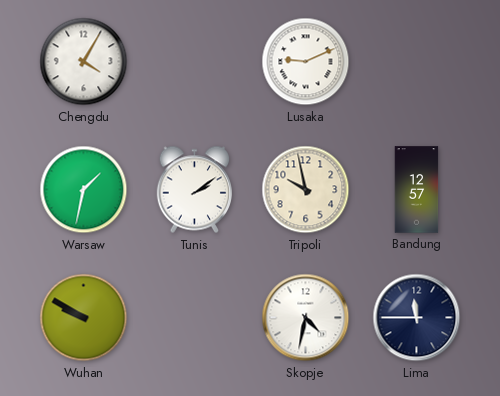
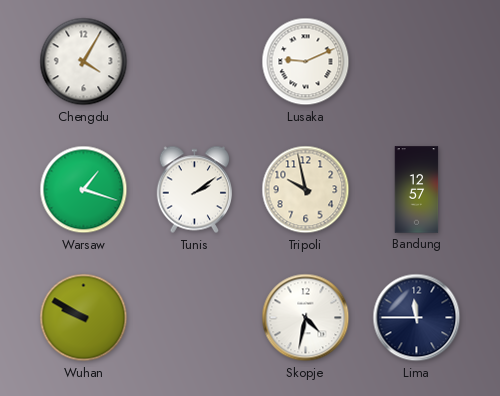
Warsaw: 1:32 -> 1:18
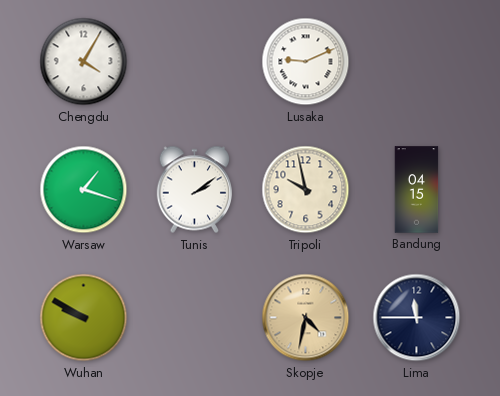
Bandung: 12:57 -> 04:15
Skopje dial: white -> champagne
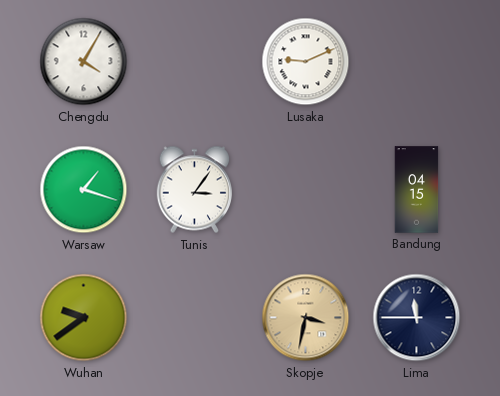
Tunis: 2:09 -> 3:06
Tripoli: 9:58 -> none
Wuhan: 9:50 -> 9:39
Skopje: 4:32 -> 3:32
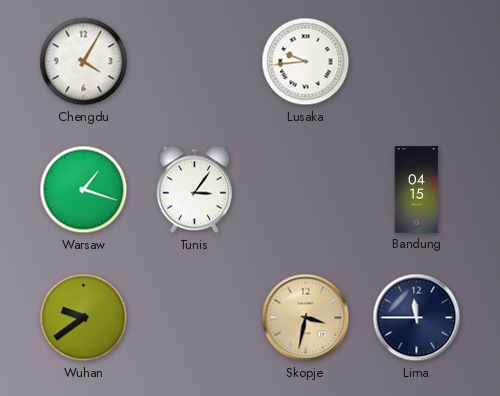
Lusaka: 9:11 -> 9:44
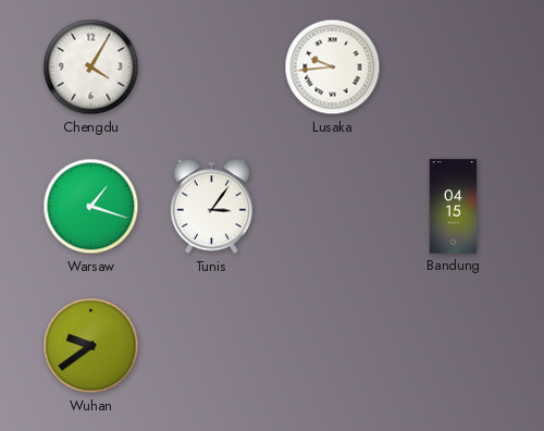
Skopje: 3:32 -> none
Lima: 11:45 -> none
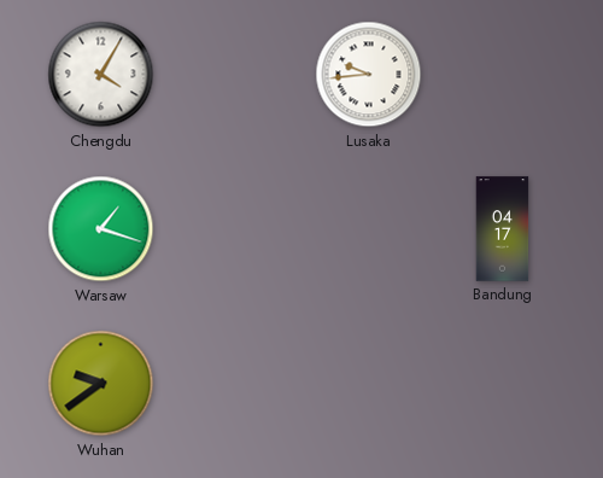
Tunis: 3:06 -> none
Bandung: 04:15 -> 04:17
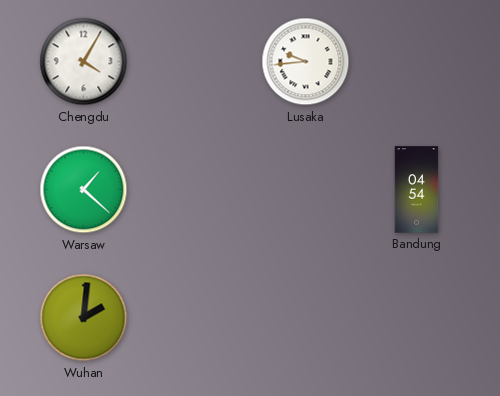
Warsaw: 1:18 -> 1:22
Bandung: 04:17 -> 04:54
Wuhan: 9:39 -> 2:01
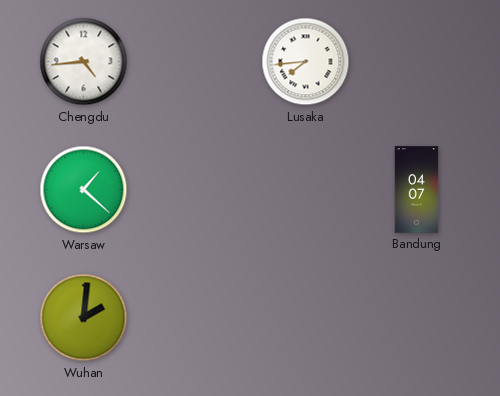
Chengdu: 4:05 -> 4:44
Lusaka: 9:44 -> 7:44
Bandung: 04:54 -> 04:07
